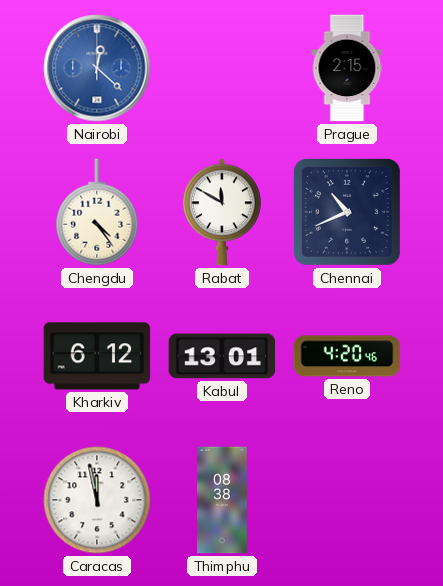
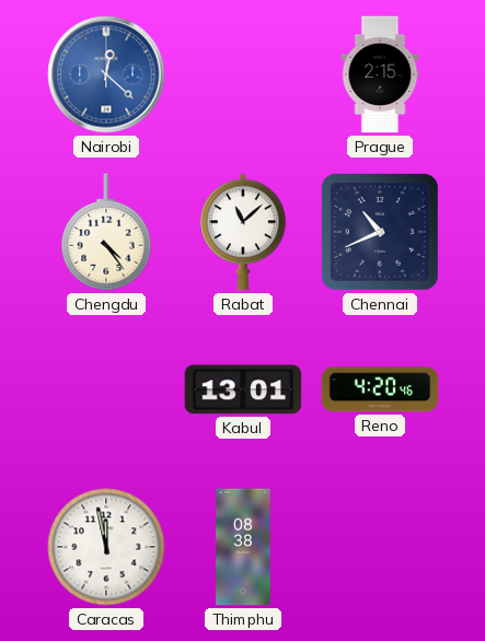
Rabat: 11:50 -> 11:08
Kharkiv: 6:12 -> none
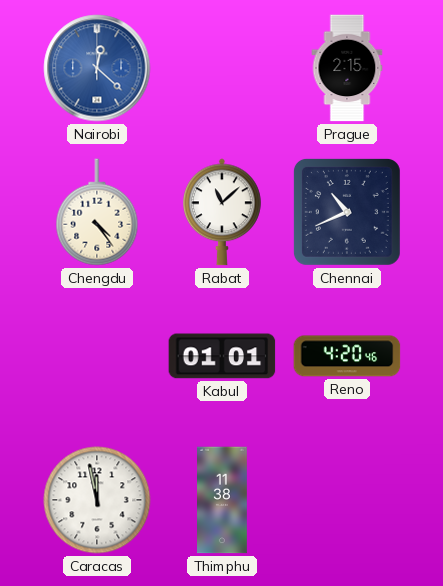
Kabul: 13:01 -> 01:01
Thimphu: 08:38 -> 11:38
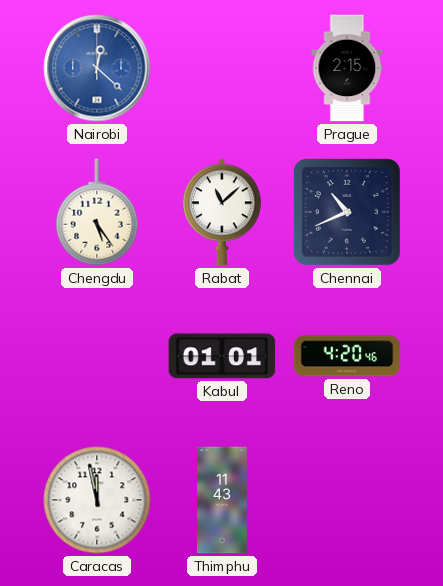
Chengdu: 4:24 -> 5:24
Thimphu: 11:38 -> 11:43
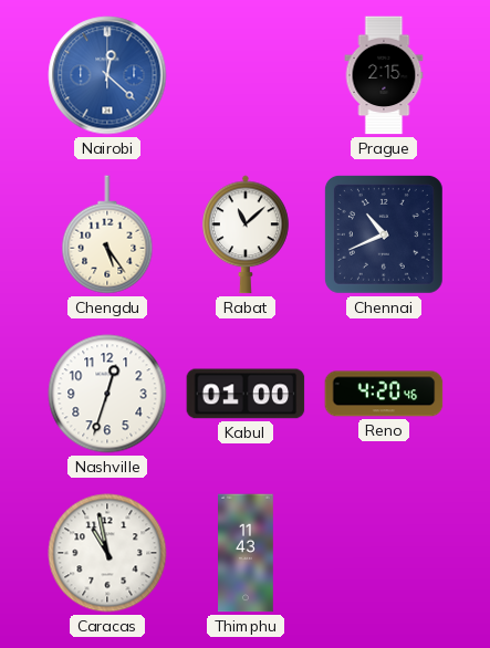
Nashville: none -> 12:33
Kabul: 01:01 -> 01:00
Caracas: 11:58 -> 10:58
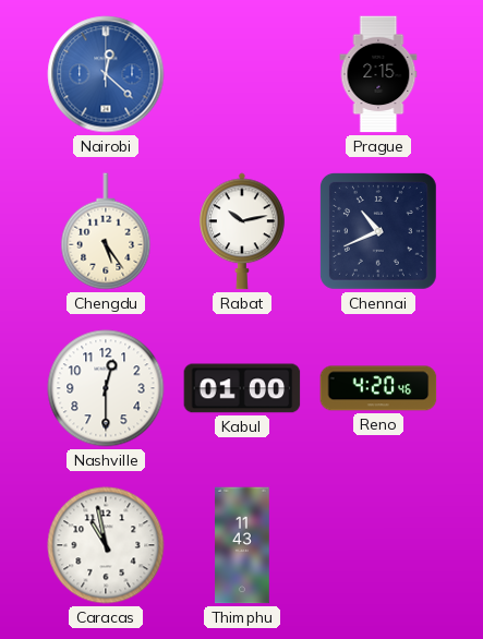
Rabat: 11:08 -> 10:13
Nashville: 12:33 -> 12:30
